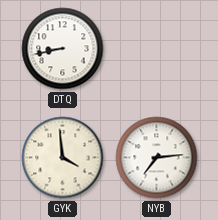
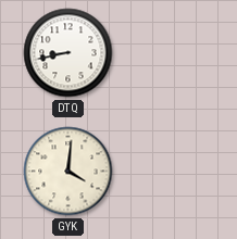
GYK: 3:59 -> 4:01
NYB: 7:14 -> none
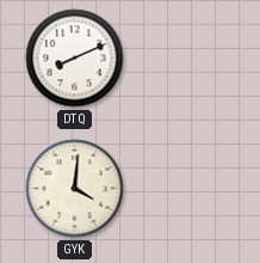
DTQ: 8:43 -> 8:11
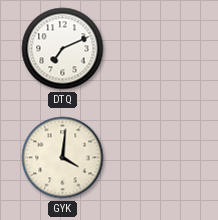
DTQ: 8:11 -> 7:11
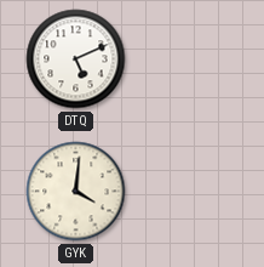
DTQ: 7:11 -> 5:11
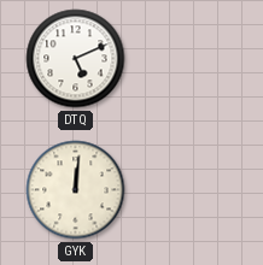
GYK: 4:01 -> 12:01
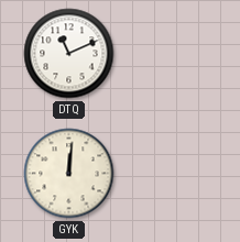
DTQ: 5:11 -> 11:11
